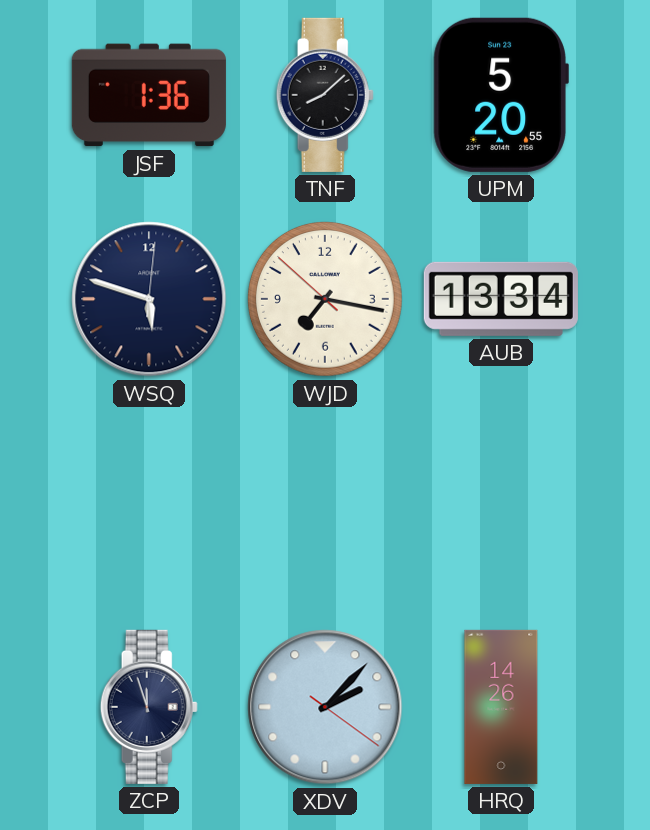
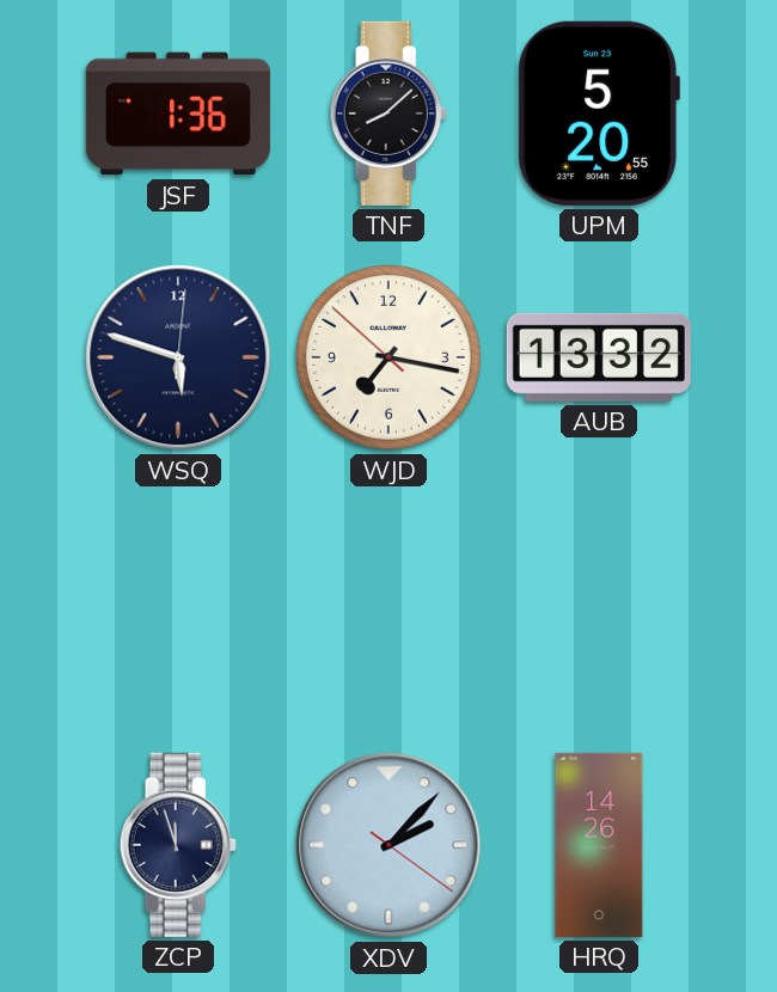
AUB: 13:34 -> 13:32
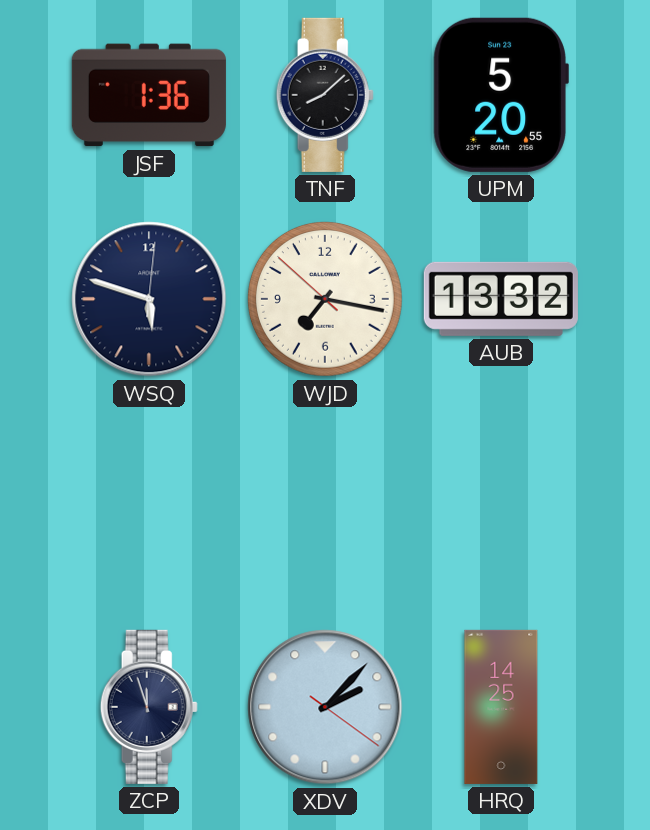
HRQ: 14:26 -> 14:25
